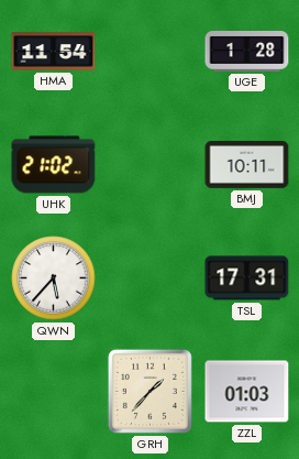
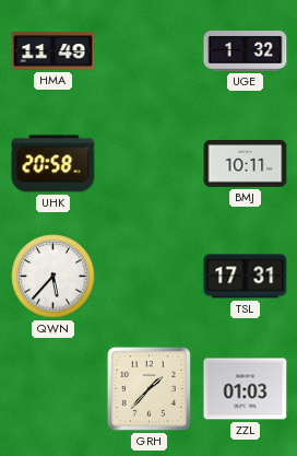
HMA: 11:54 -> 11:49
UGE: 1:28 -> 1:32
UHK: 21:02 -> 20:58
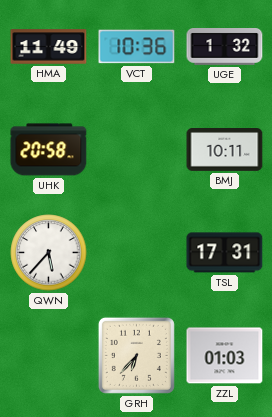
VCT: none -> 10:36
GRH: 1:37 -> 6:37
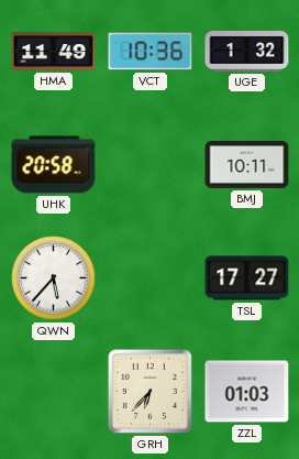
TSL: 17:31 -> 17:27
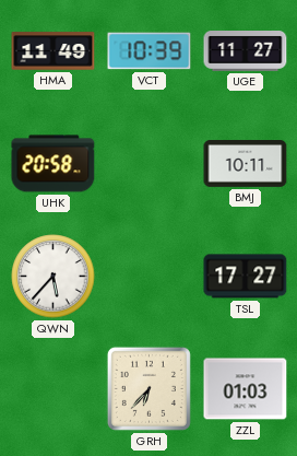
VCT: 10:36 -> 10:39
UGE: 1:32 -> 11:27
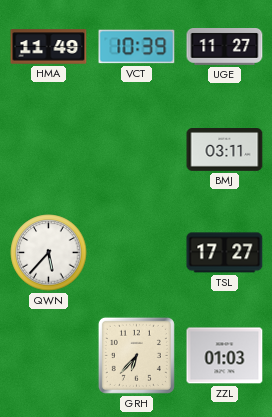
UHK: 20:58 -> none
BMJ: 10:11 -> 03:11
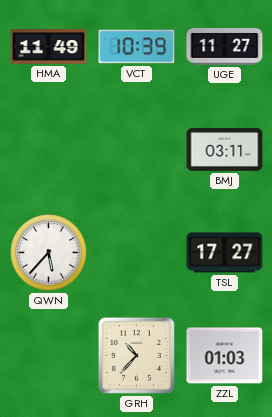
GRH: 6:37 -> 10:37
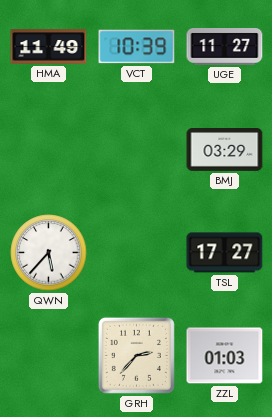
BMJ: 03:11 -> 03:29
GRH: 10:37 -> 2:37
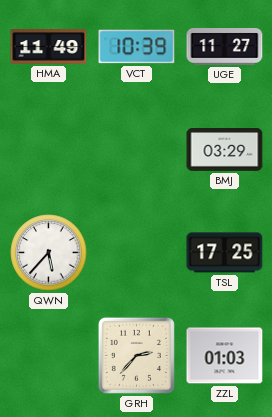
TSL: 17:27 -> 17:25
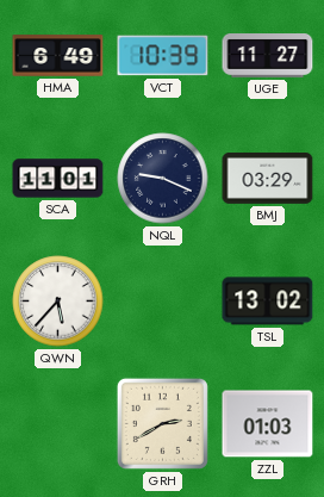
HMA: 11:49 -> 6:49
SCA: none -> 11:01
NQL: none -> 9:19
TSL: 17:25 -> 13:02
GRH: 2:37 -> 2:40
